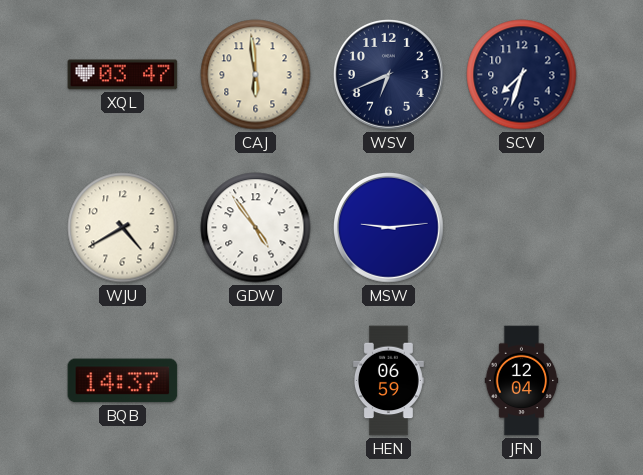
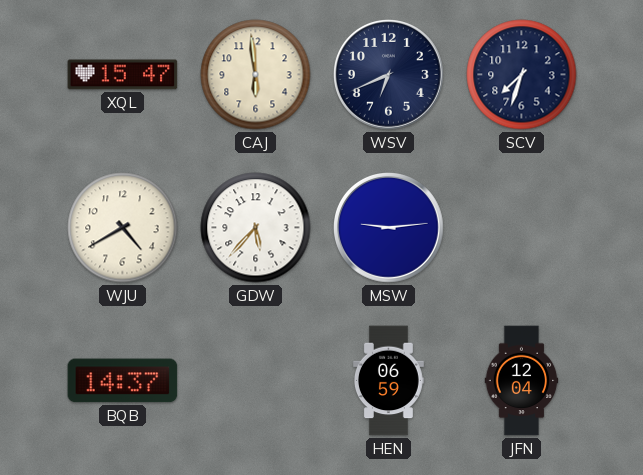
XQL: 03:47 -> 15:47
GDW: 4:54 -> 5:37
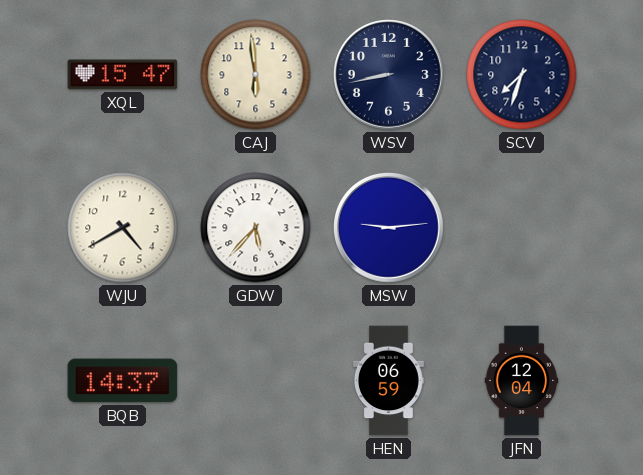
WSV: 6:41 -> 8:43
